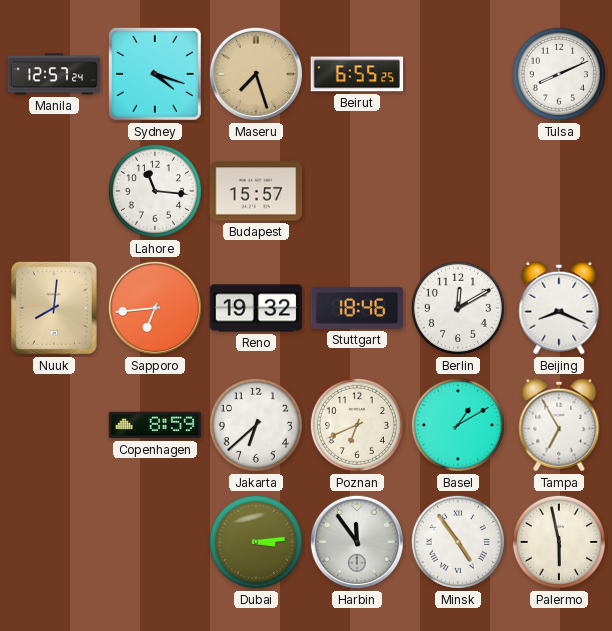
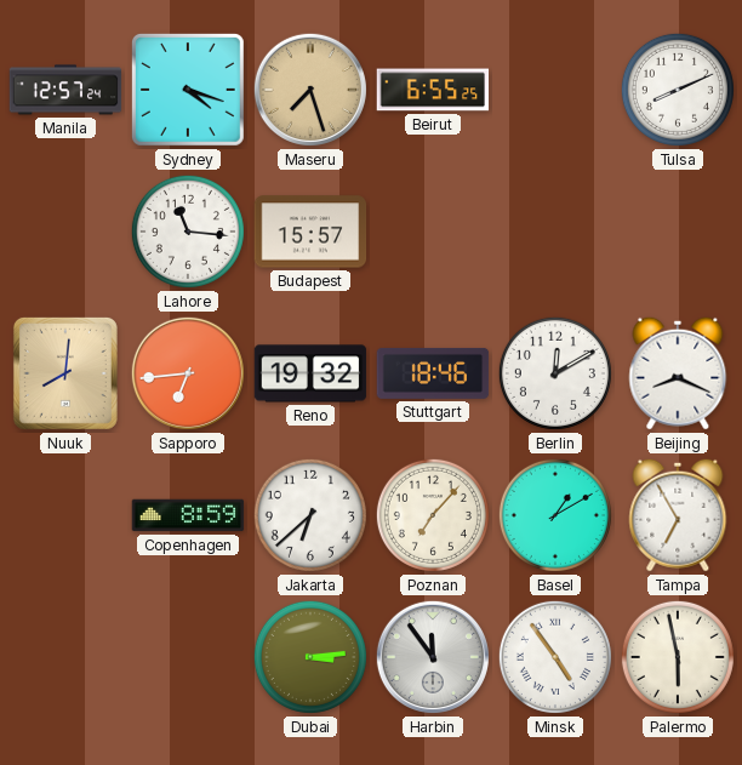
Poznan: 6:41 -> 7:07
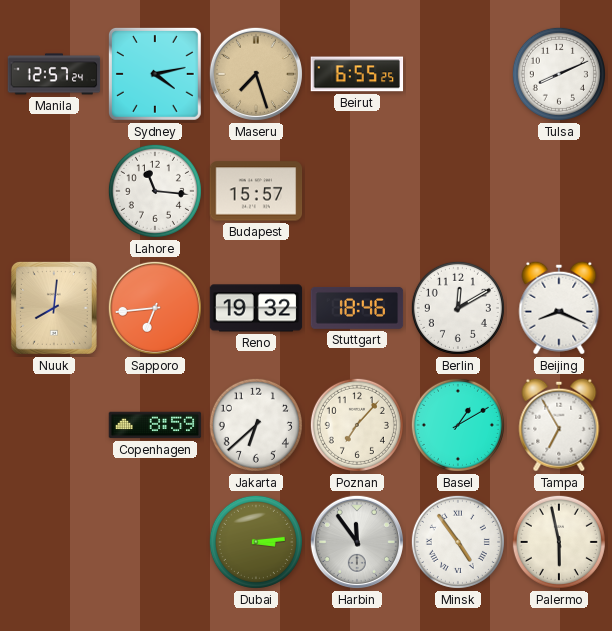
Sydney: 4:18 -> 4:13
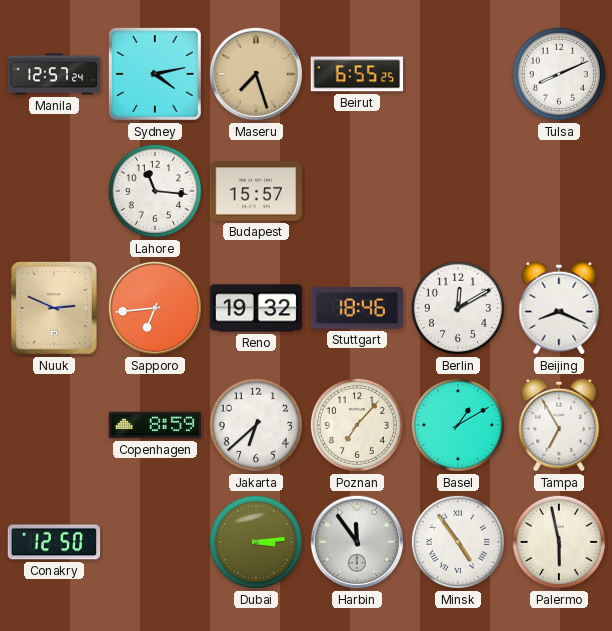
Nuuk: 8:01 -> 2:49
Conakry: none -> 12:50
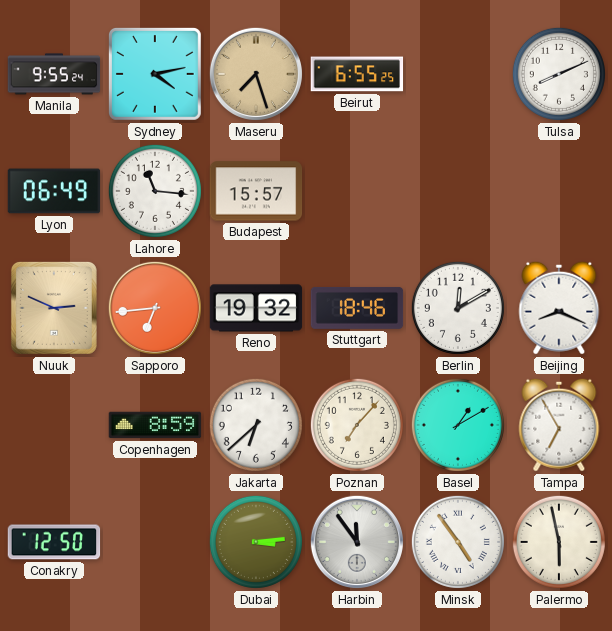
Manila: 12:57 -> 9:55
Lyon: none -> 06:49
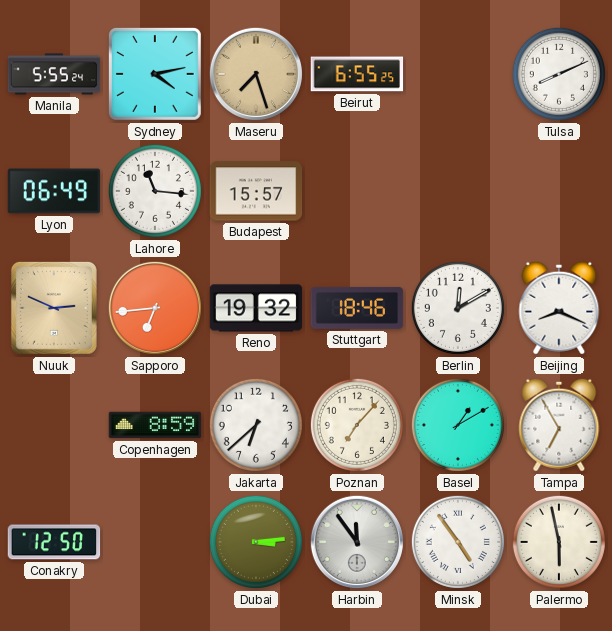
Manila: 9:55 -> 5:55
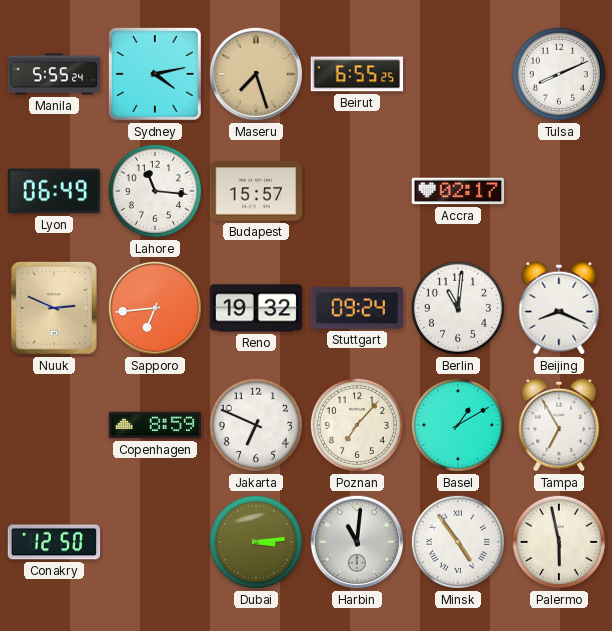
Accra: none -> 02:17
Stuttgart: 18:46 -> 09:24
Berlin: 12:10 -> 11:01
Jakarta: 6:38 -> 6:49
Harbin: 11:54 -> 11:01
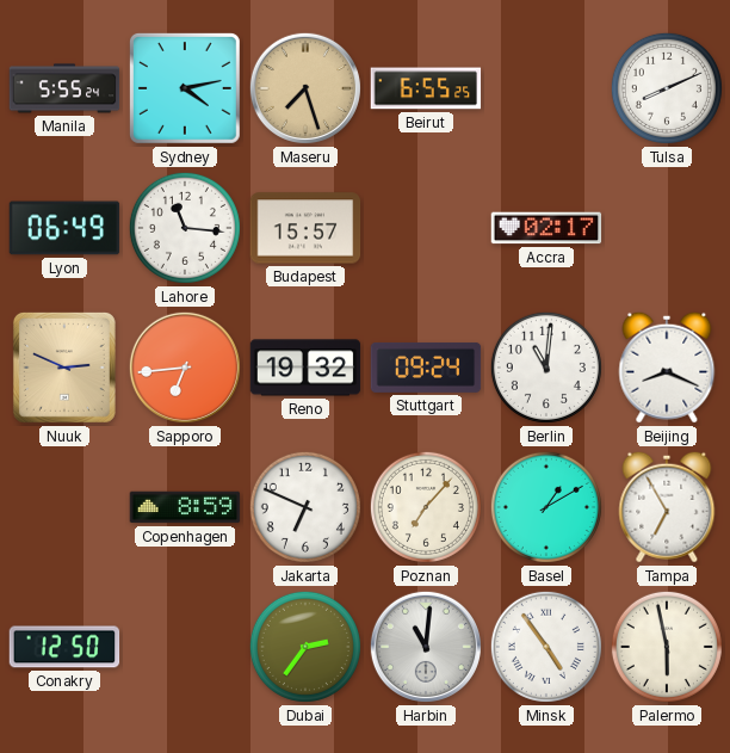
Dubai: 3:14 -> 2:36
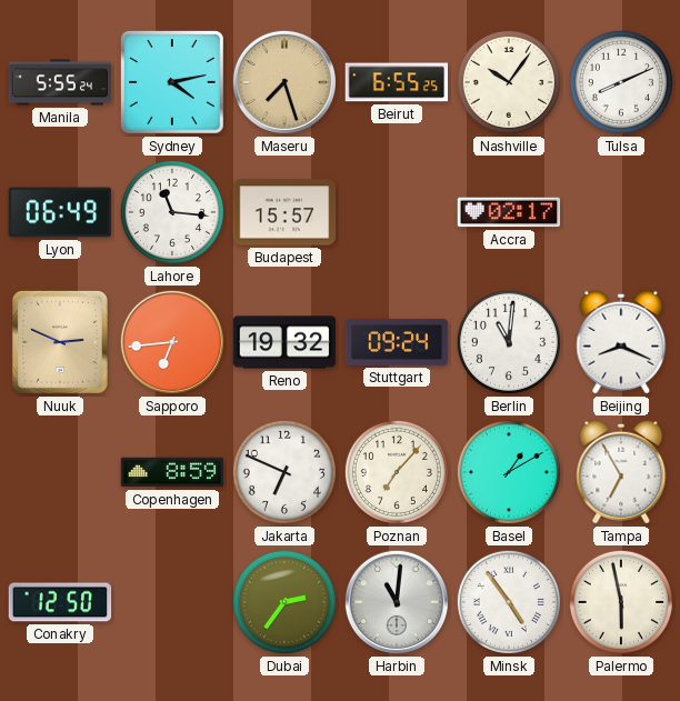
Nashville: none -> 10:06
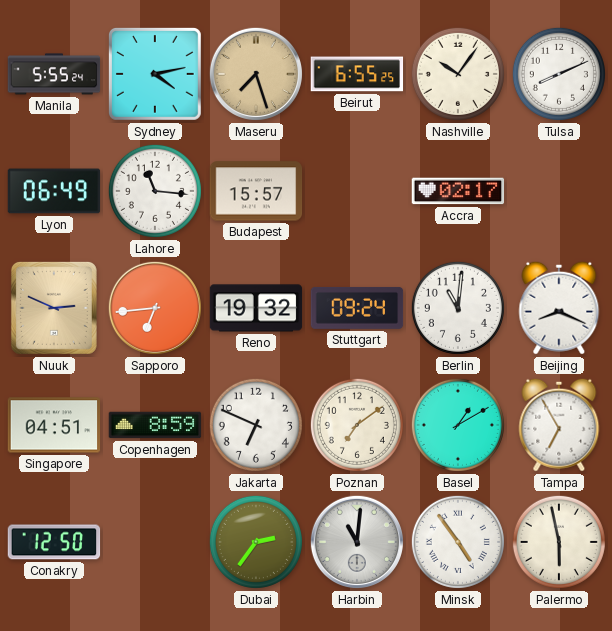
Singapore: none -> 04:51
Poznan: 7:07 -> 7:09
